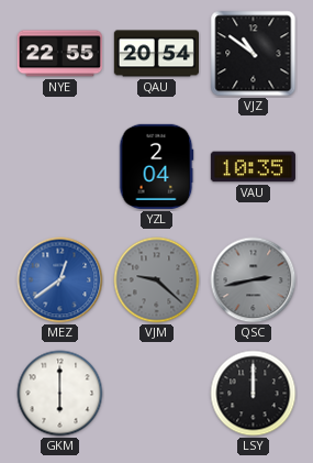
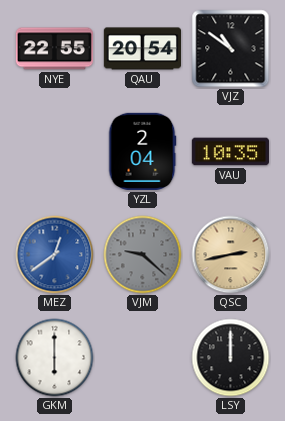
QSC dial: grey -> champagne
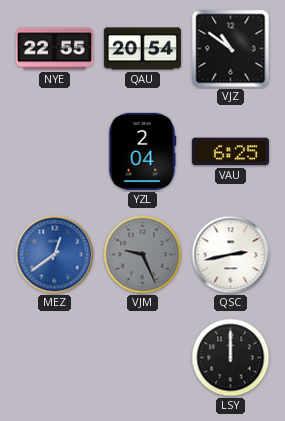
VAU: 10:35 -> 6:25
VJM: 9:22 -> 9:26
QSC dial: champagne -> white
GKM: 6:00 -> none
